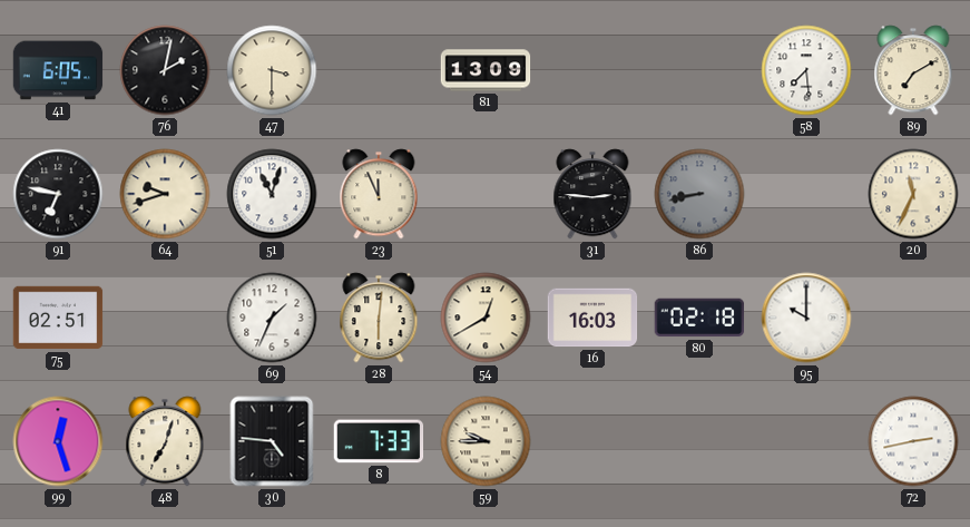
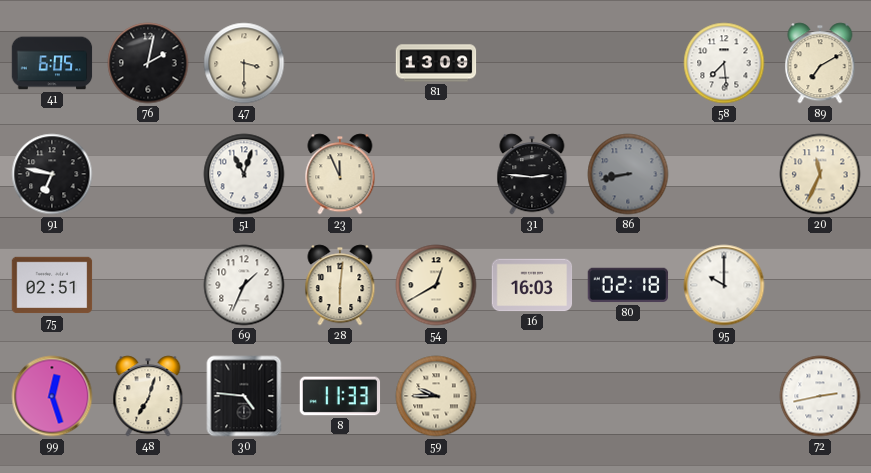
64: 9:42 -> none
8: 7:33 -> 11:33
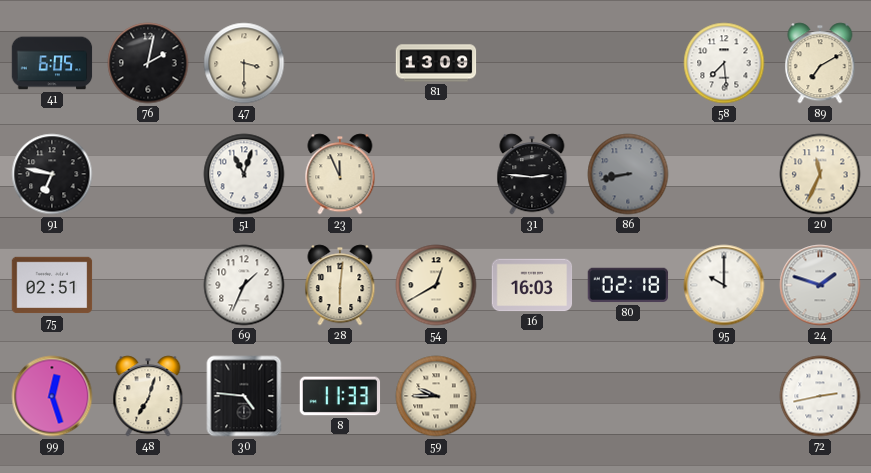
24: none -> 1:48
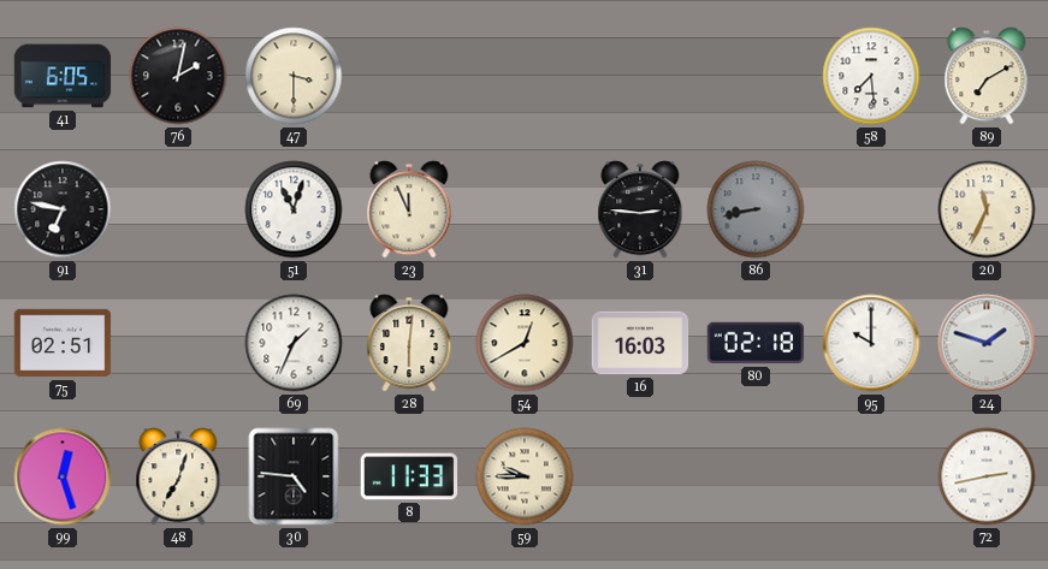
81: 13:09 -> none
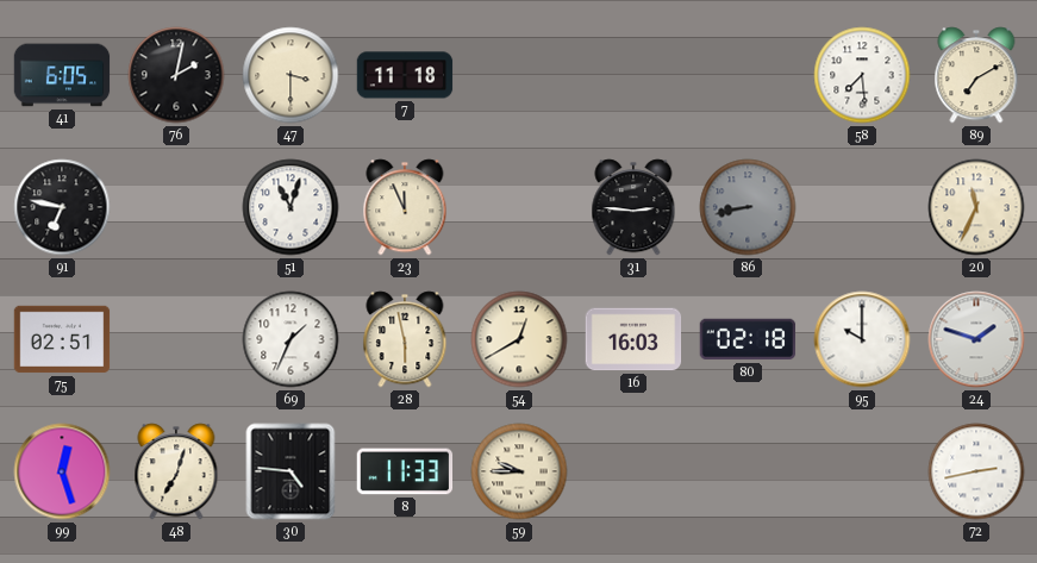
7: none -> 11:18
28: 6:01 -> 5:58
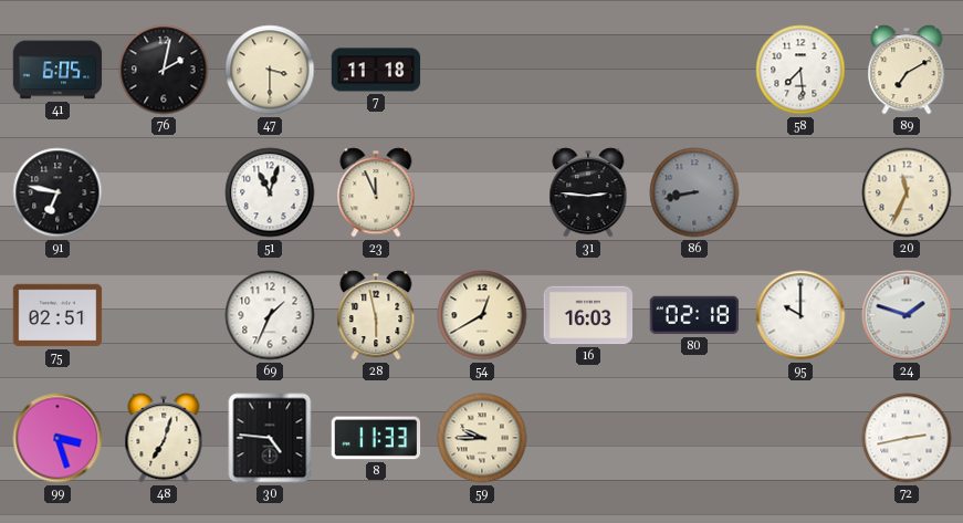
99: 12:27 -> 3:27
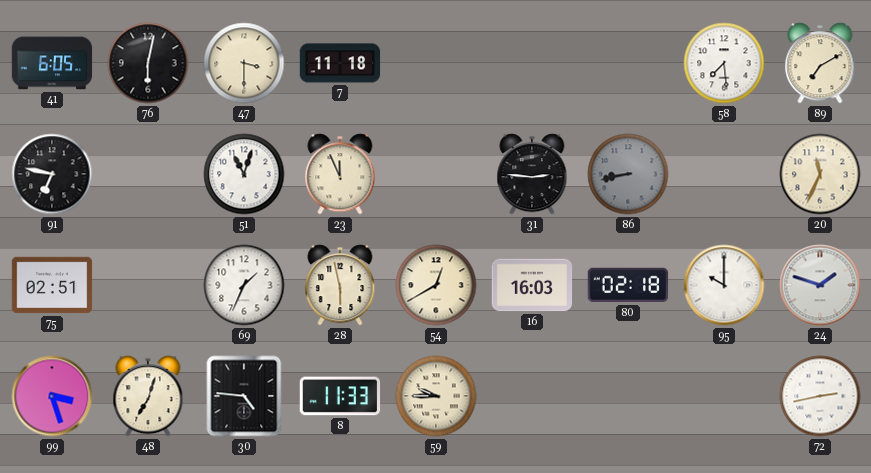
76: 2:02 -> 6:02
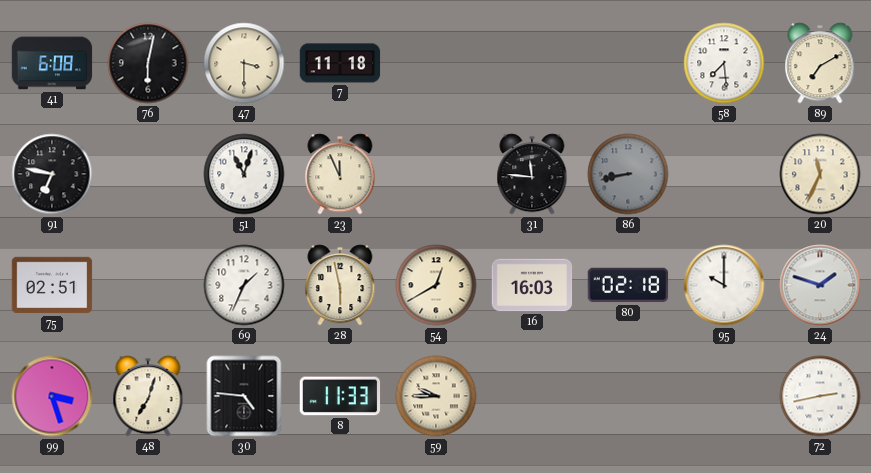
41: 6:05 -> 6:08
31: 2:46 -> 11:46
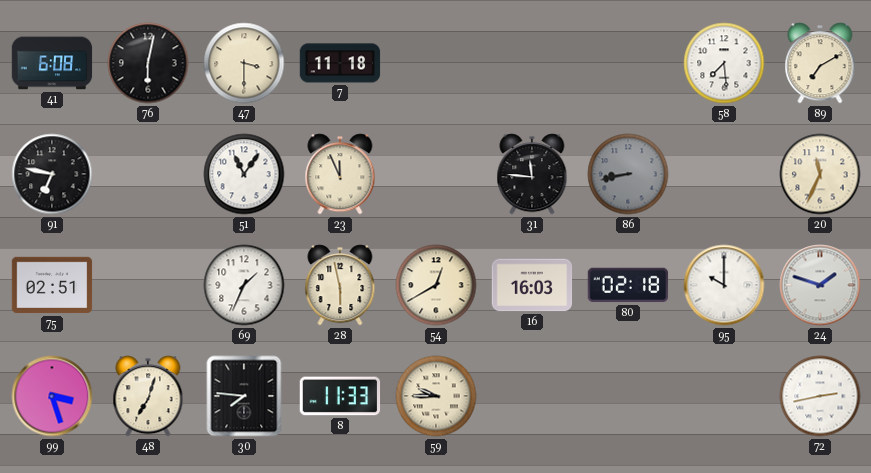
51: 11:03 -> 11:06
30: 4:46 -> 7:46
